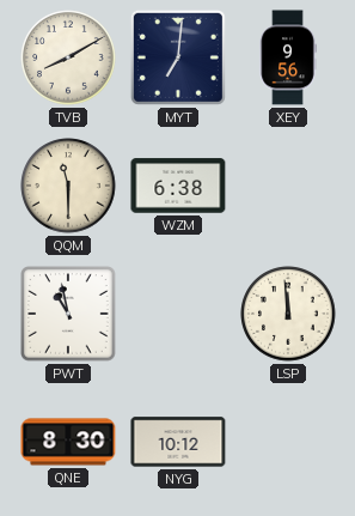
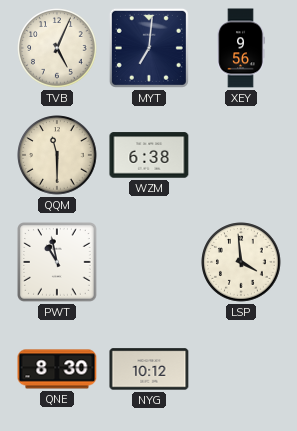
TVB: 8:10 -> 5:04
LSP: 11:59 -> 3:59
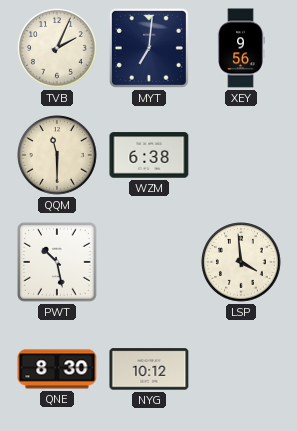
TVB: 5:04 -> 2:04
PWT: 10:58 -> 10:28
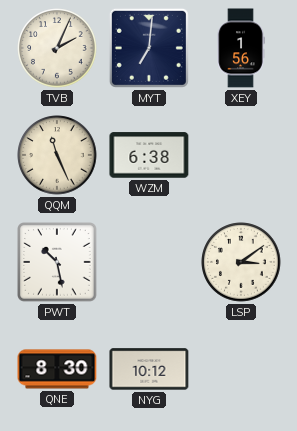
XEY: 9:56 -> 1:56
QQM: 11:30 -> 11:26
LSP: 3:59 -> 3:09
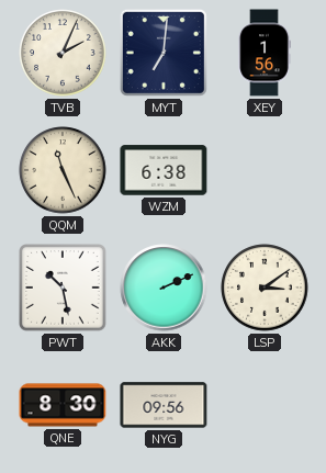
AKK: none -> 2:11
NYG: 10:12 -> 09:56
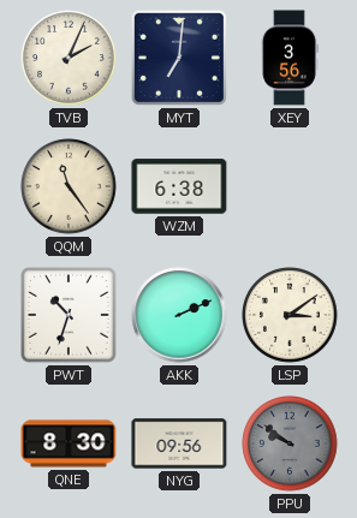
XEY: 1:56 -> 3:56
QQM: 11:26 -> 11:24
PWT: 10:28 -> 10:33
PPU: none -> 9:51
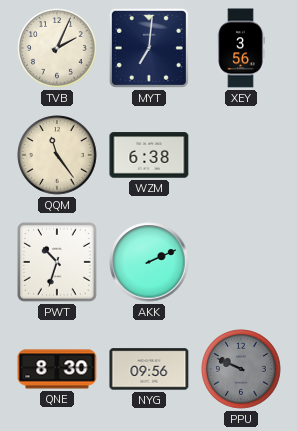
LSP: 3:09 -> none
PPU: 9:51 -> 9:49
